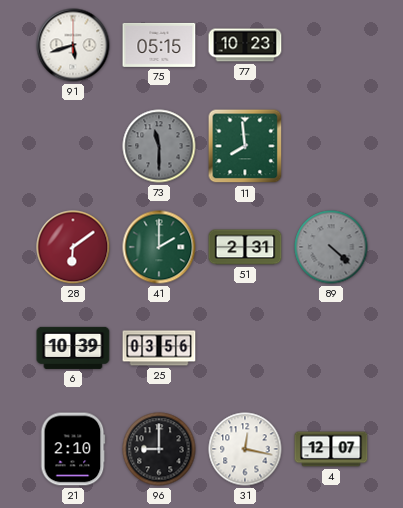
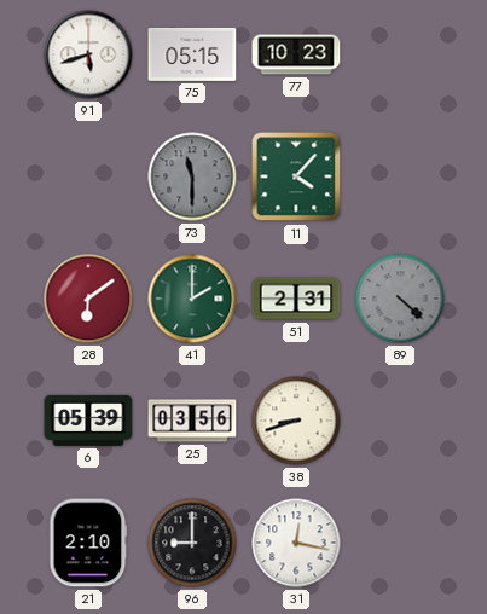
11: 7:59 -> 4:07
6: 10:39 -> 05:39
38: none -> 8:42
4: 12:07 -> none
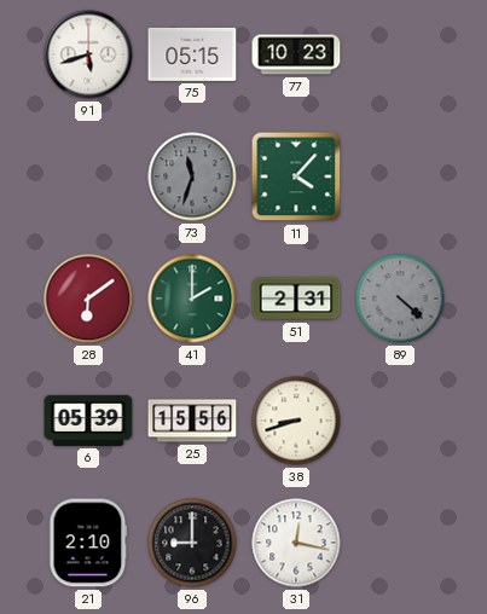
73: 11:30 -> 11:33
25: 03:56 -> 15:56
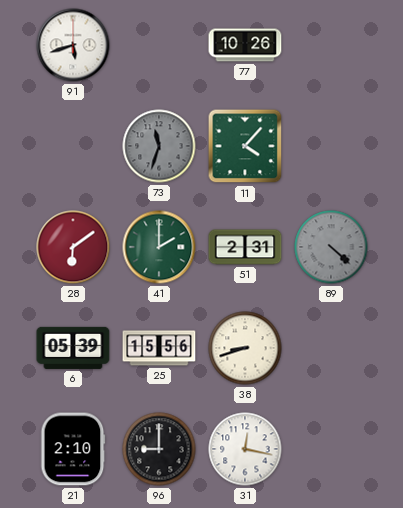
75: 05:15 -> none
77: 10:23 -> 10:26
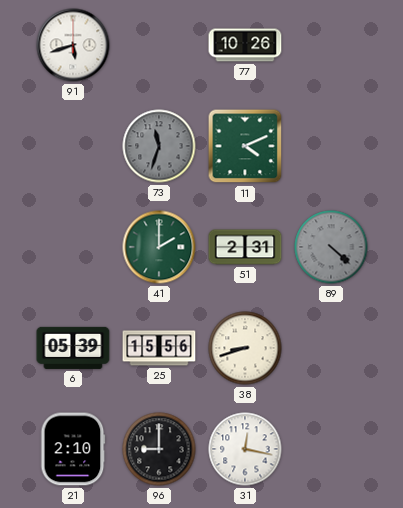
11: 4:07 -> 4:11
28: 6:09 -> none
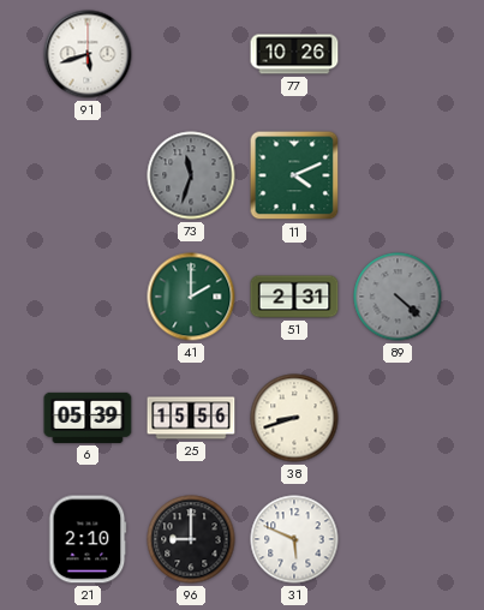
31: 12:17 -> 5:49
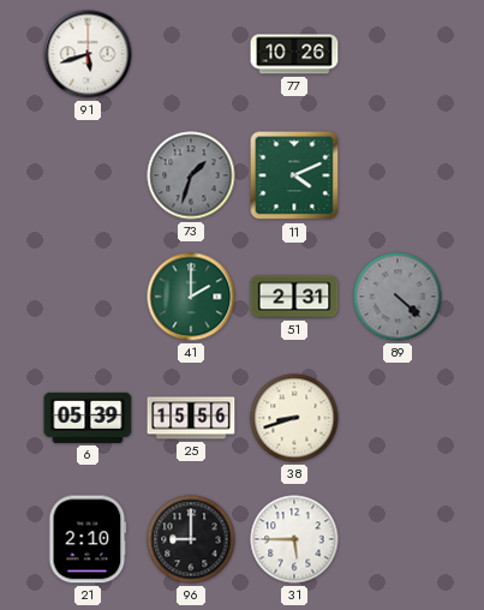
73: 11:33 -> 1:33
31: 5:49 -> 5:45
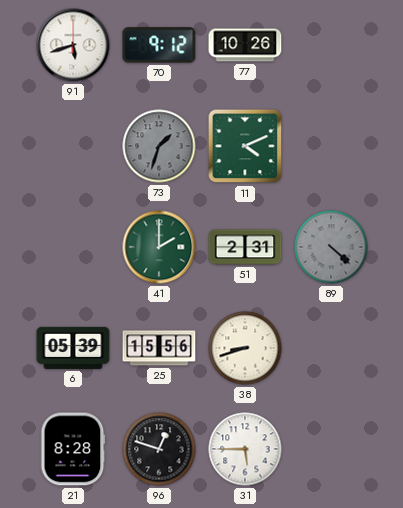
70: none -> 9:12
21: 2:10 -> 8:28
96: 9:00 -> 12:48
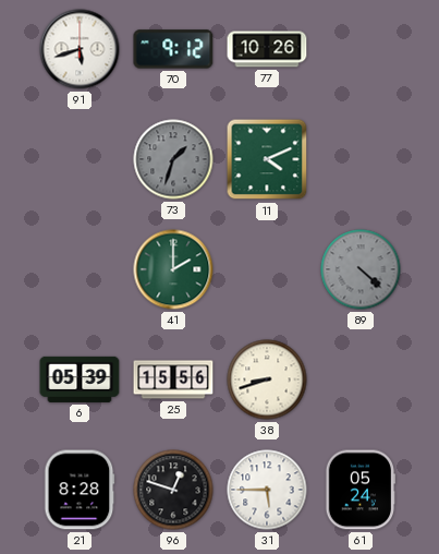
51: 2:31 -> none
61: none -> 05:24
